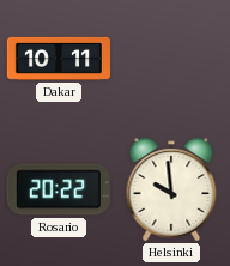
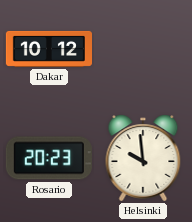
Dakar: 10:11 -> 10:12
Rosario: 20:22 -> 20:23
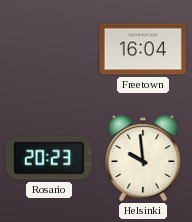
Dakar: 10:12 -> none
Freetown: none -> 16:04
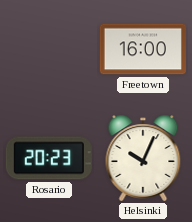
Freetown: 16:04 -> 16:00
Helsinki: 9:59 -> 10:04
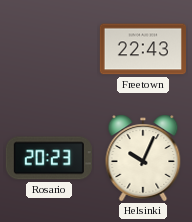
Freetown: 16:00 -> 22:43
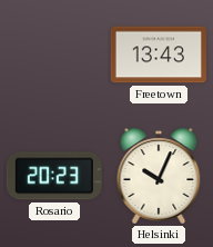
Freetown: 22:43 -> 13:43
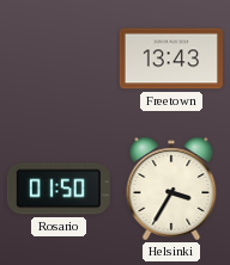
Rosario: 20:23 -> 01:50
Helsinki: 10:04 -> 3:35
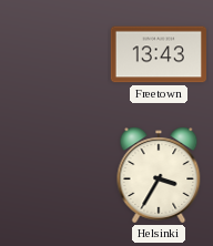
Rosario: 01:50 -> none
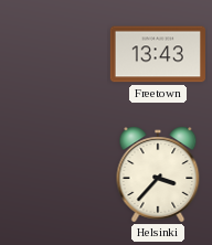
Helsinki: 3:35 -> 3:37
